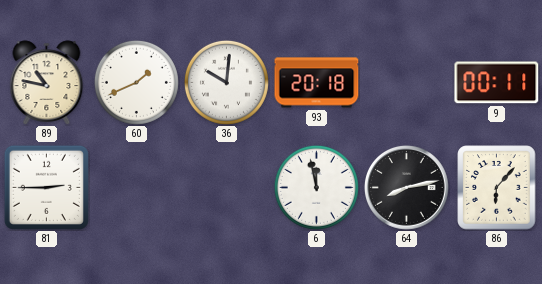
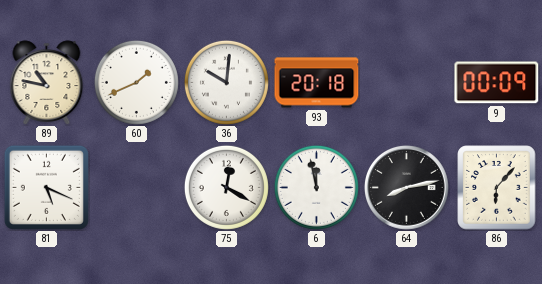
9: 00:11 -> 00:09
81: 2:45 -> 5:19
75: none -> 12:20
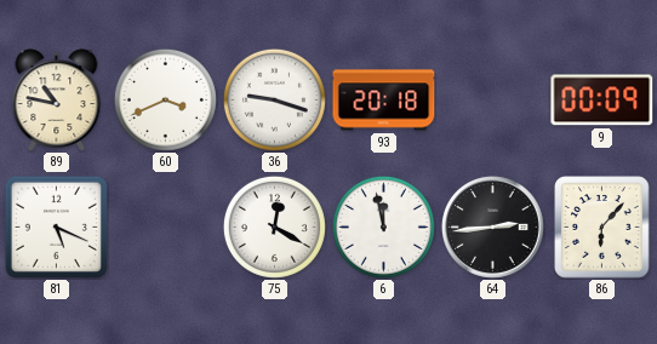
60: 1:41 -> 3:41
36: 10:01 -> 9:18
64: 8:13 -> 2:44
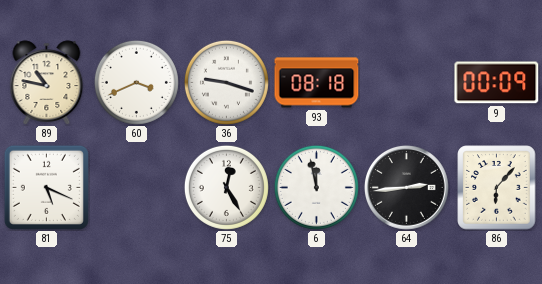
93: 20:18 -> 08:18
75: 12:20 -> 12:25
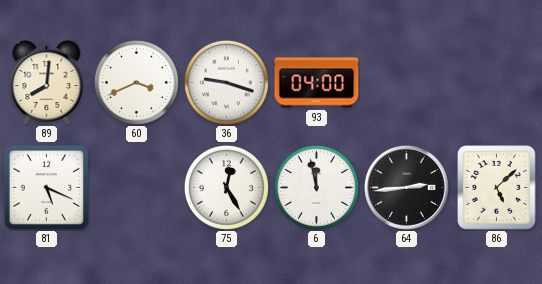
89: 10:47 -> 8:01
93: 08:18 -> 04:00
9: 00:09 -> none
86: 6:07 -> 5:08
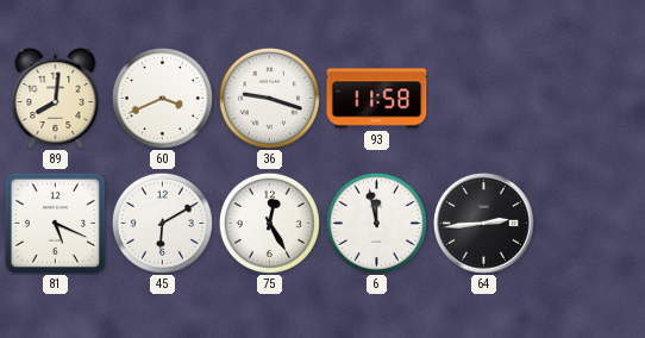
93: 04:00 -> 11:58
45: none -> 6:10
86: 5:08 -> none
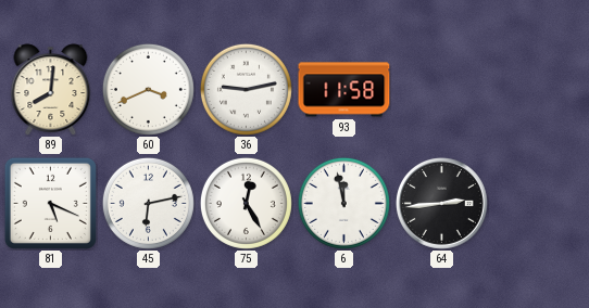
36: 9:18 -> 9:13
45: 6:10 -> 6:13
